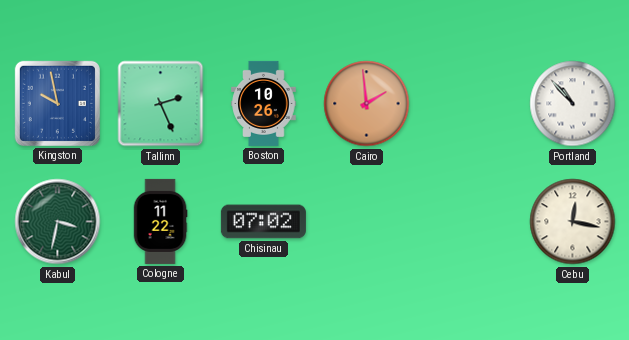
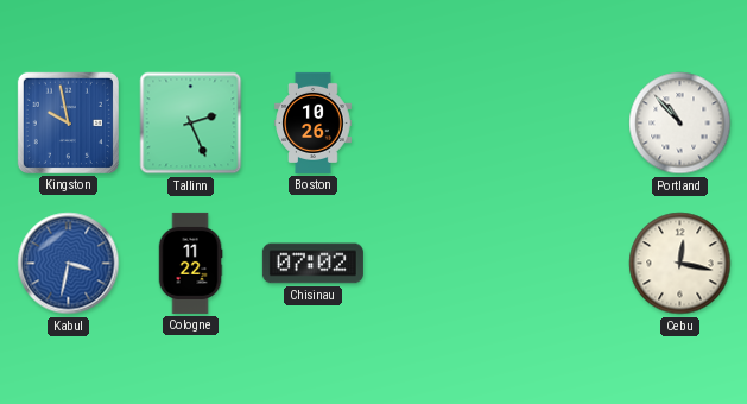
Cairo: 1:59 -> none
Kabul dial: green -> blue
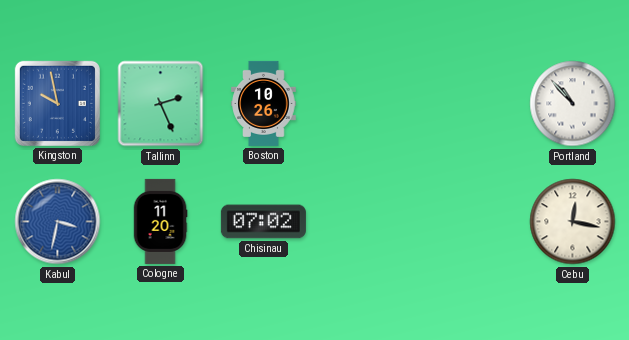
Cologne: 11:22 -> 11:20
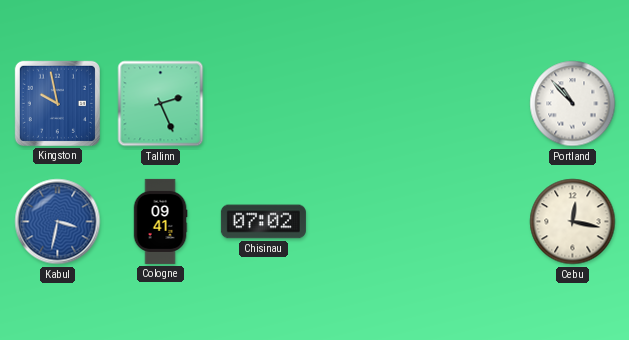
Boston: 10:26 -> none
Cologne: 11:20 -> 09:41
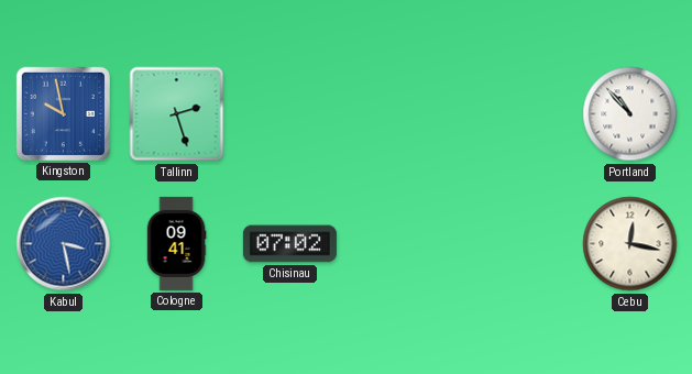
Tallinn: 2:26 -> 2:27
Kabul: 3:32 -> 3:28
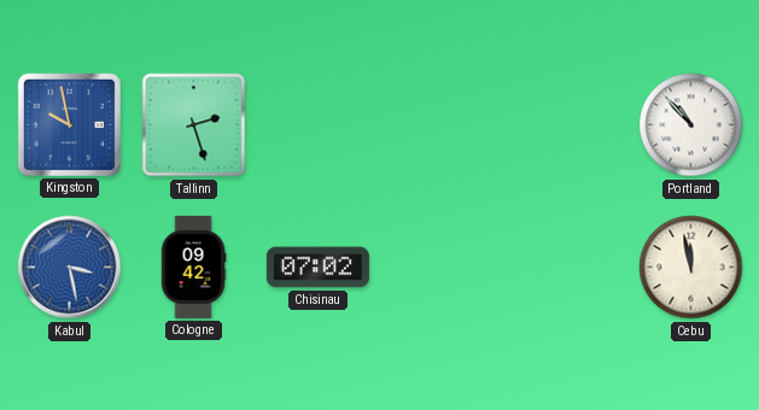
Cologne: 09:41 -> 09:42
Cebu: 12:17 -> 11:58
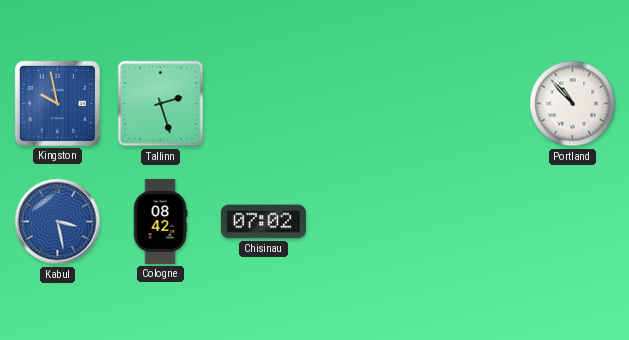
Cologne: 09:42 -> 08:42
Cebu: 11:58 -> none
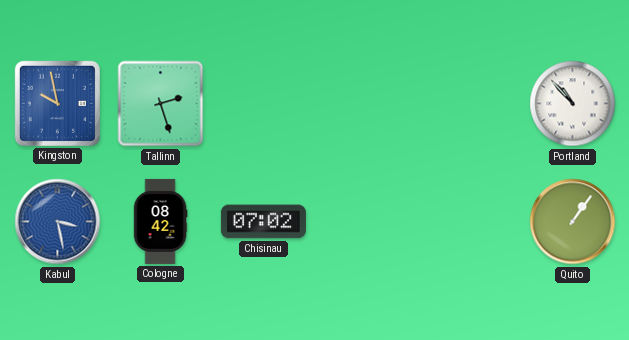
Quito: none -> 1:06
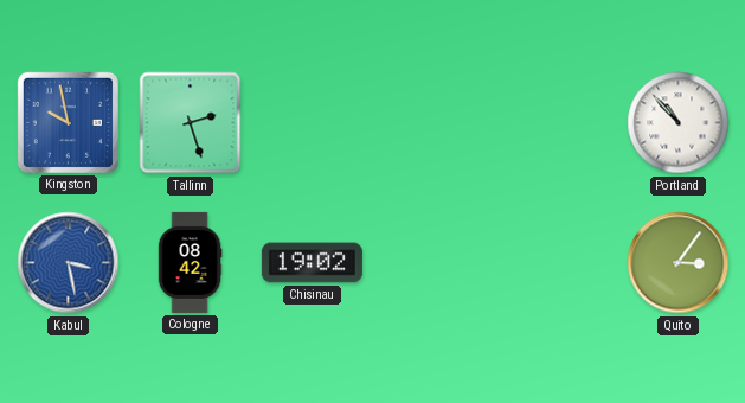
Chisinau: 07:02 -> 19:02
Quito: 1:06 -> 3:06
